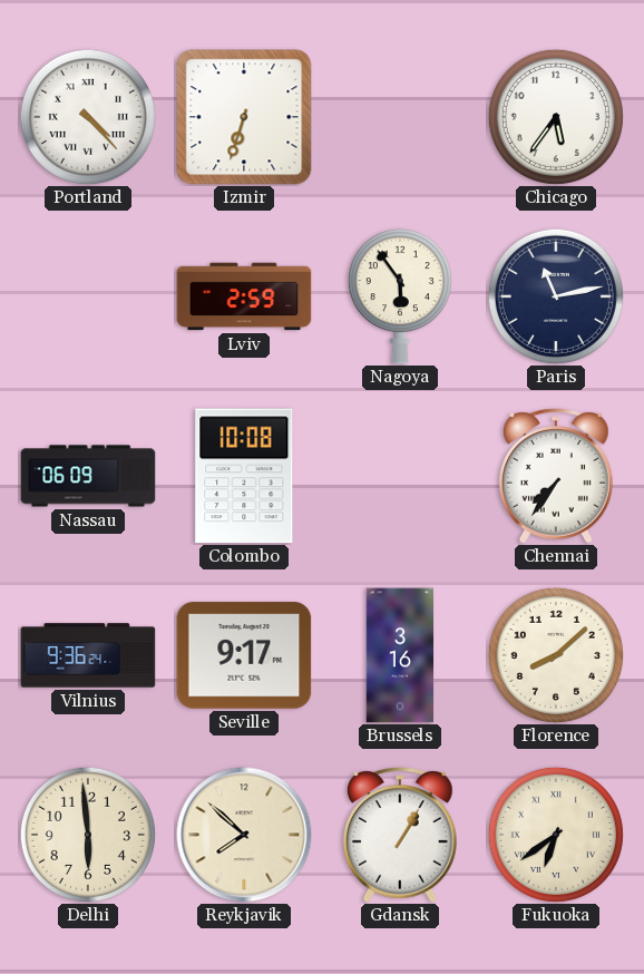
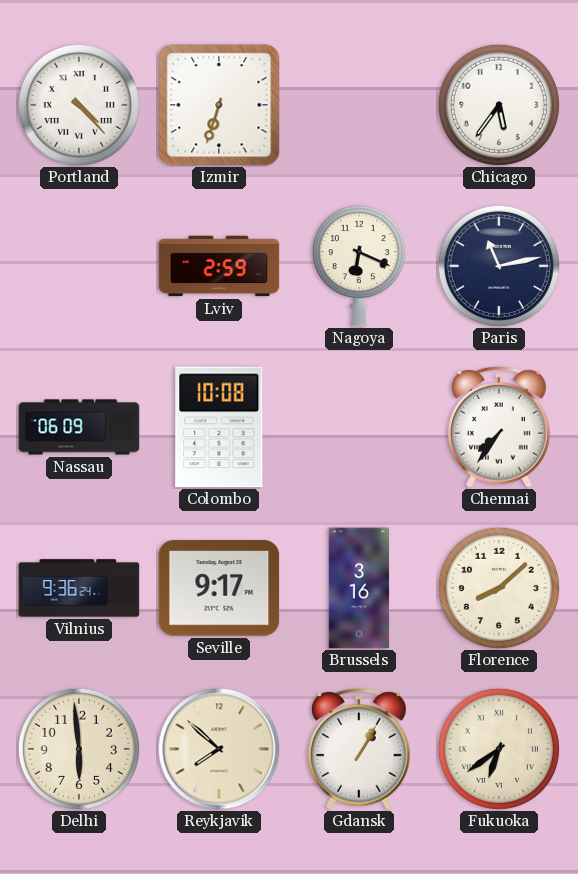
Nagoya: 5:54 -> 6:19
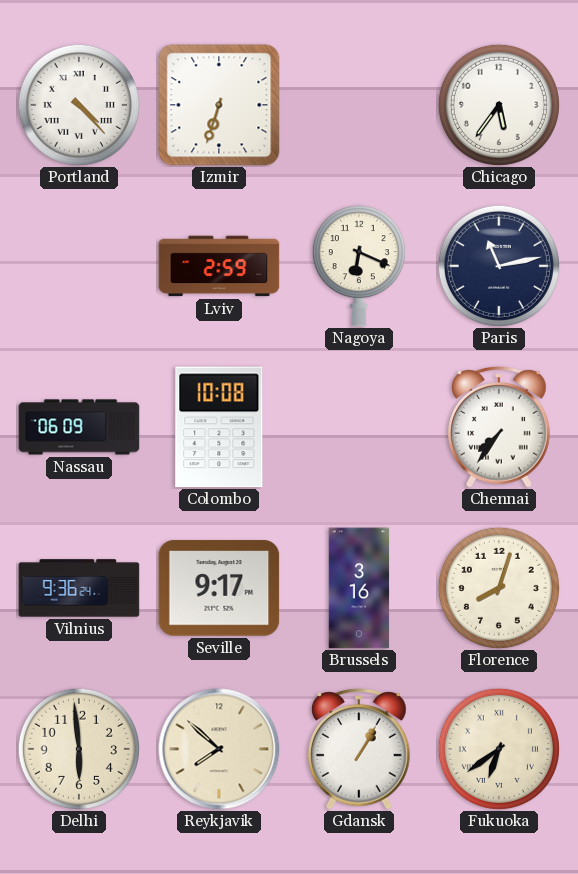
Florence: 8:08 -> 8:03
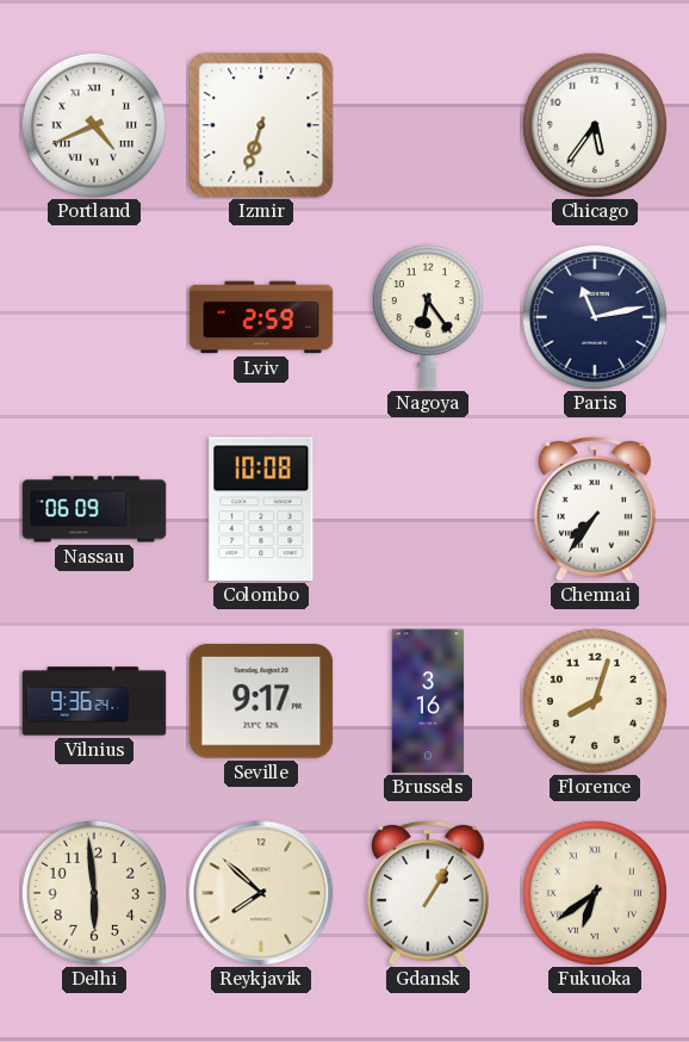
Portland: 4:23 -> 4:41
Nagoya: 6:19 -> 6:24
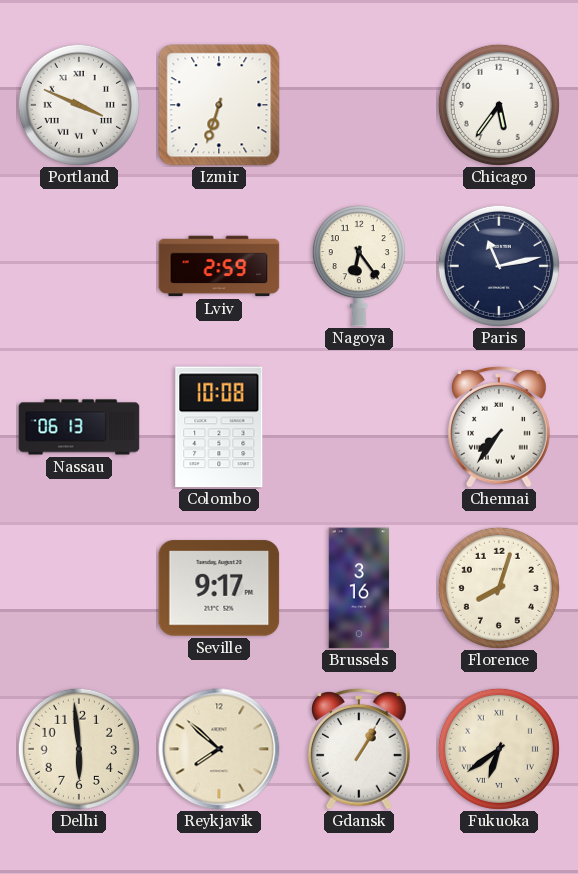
Portland: 4:41 -> 3:49
Nassau: 06:09 -> 06:13
Vilnius: 9:36 -> none
